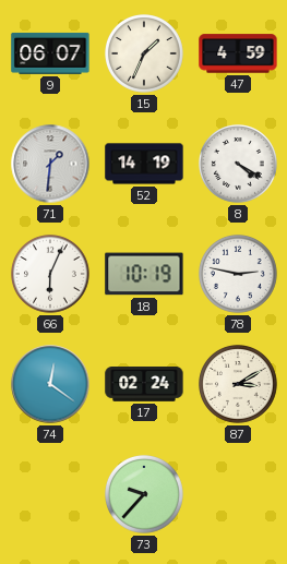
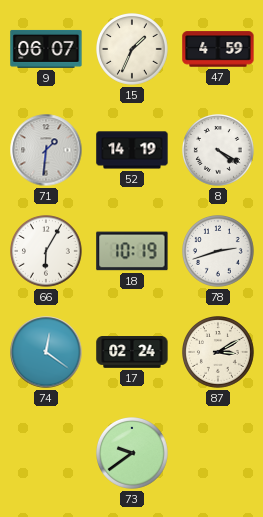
66: 6:04 -> 6:05
78: 2:47 -> 2:42
73: 9:37 -> 9:39
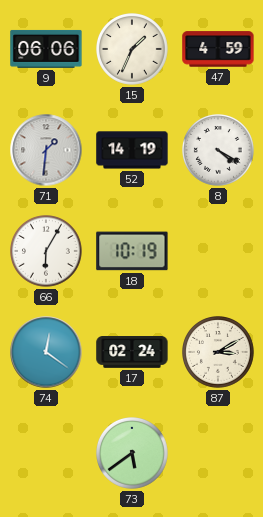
9: 06:07 -> 06:06
78: 2:42 -> none
73: 9:39 -> 5:39
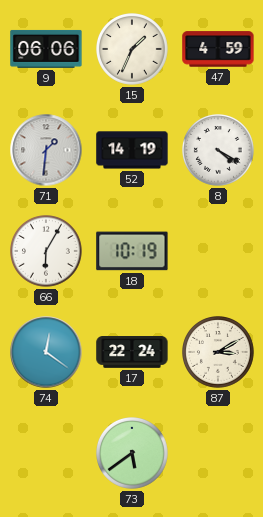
17: 02:24 -> 22:24
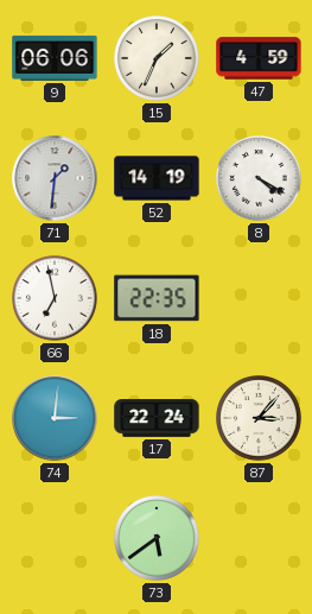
66: 6:05 -> 6:58
18: 10:19 -> 22:35
74: 12:21 -> 3:01
87: 3:10 -> 3:07
